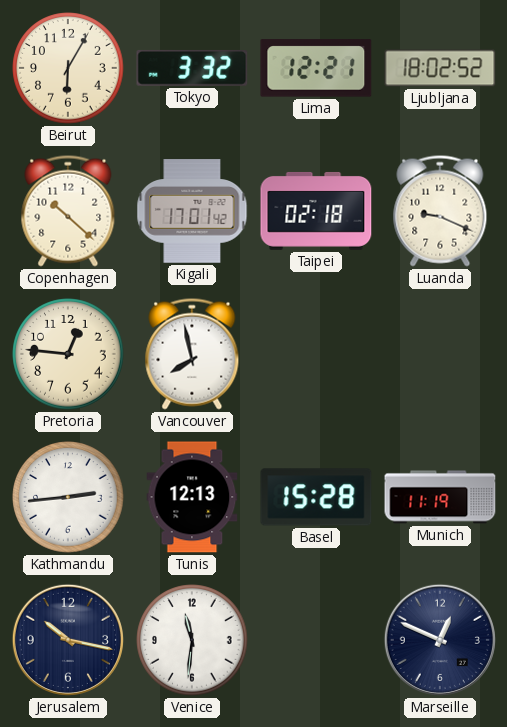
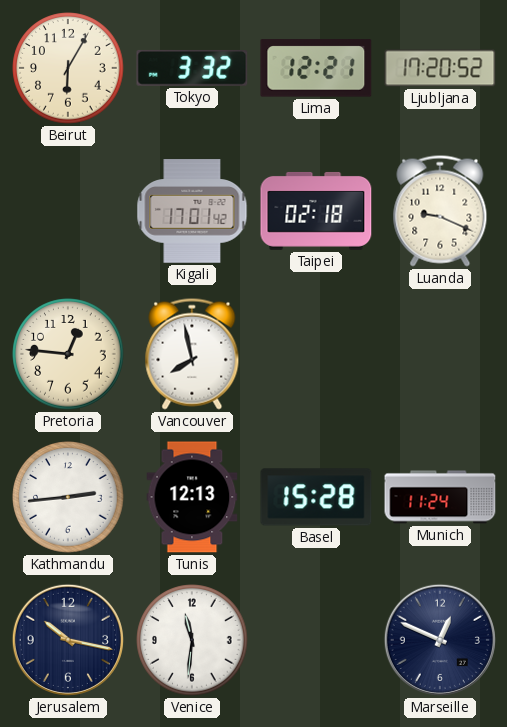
Ljubljana: 18:02 -> 17:20
Copenhagen: 10:22 -> none
Munich: 11:19 -> 11:24
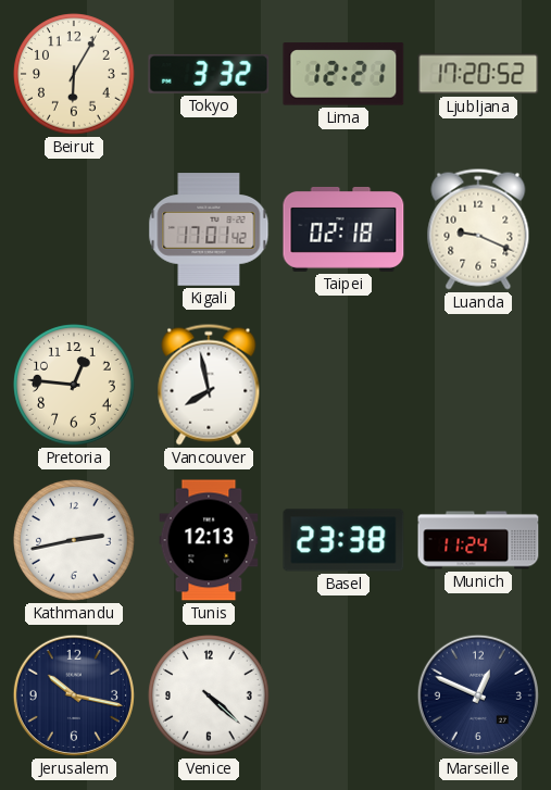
Kathmandu: 2:44 -> 2:43
Basel: 15:28 -> 23:38
Venice: 11:31 -> 4:22
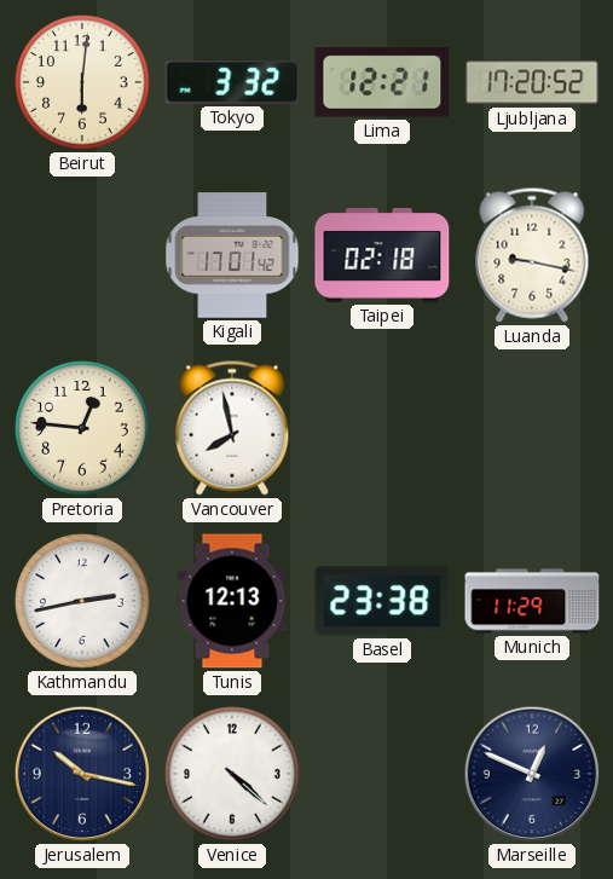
Beirut: 6:05 -> 6:01
Luanda: 9:19 -> 9:17
Munich: 11:24 -> 11:29
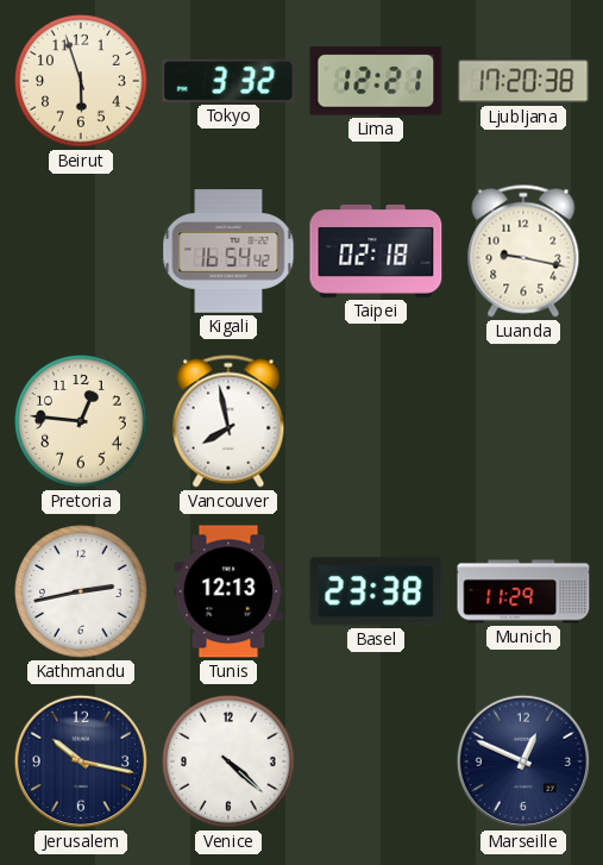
Beirut: 6:01 -> 5:57
Ljubljana: 17:20:52 -> 17:20:38
Kigali: 17:01 -> 16:54
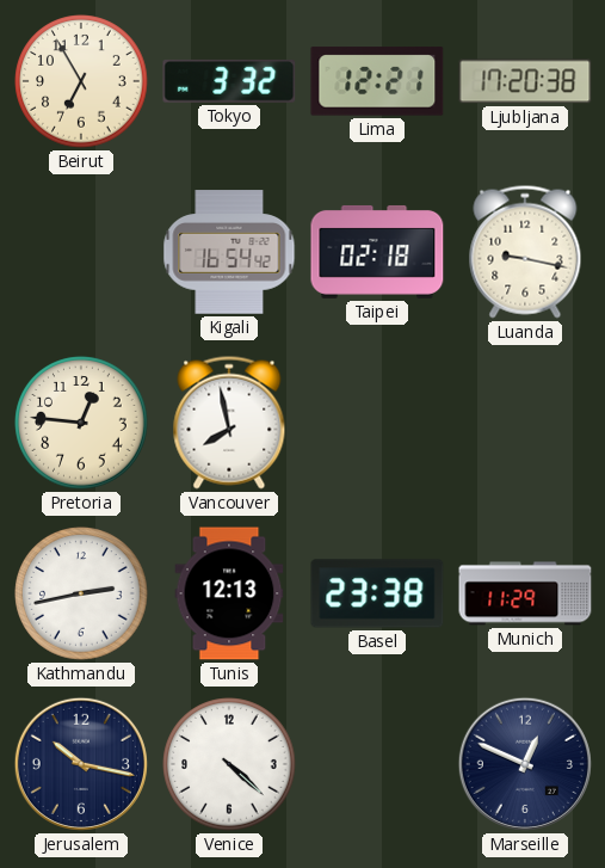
Beirut: 5:57 -> 6:55
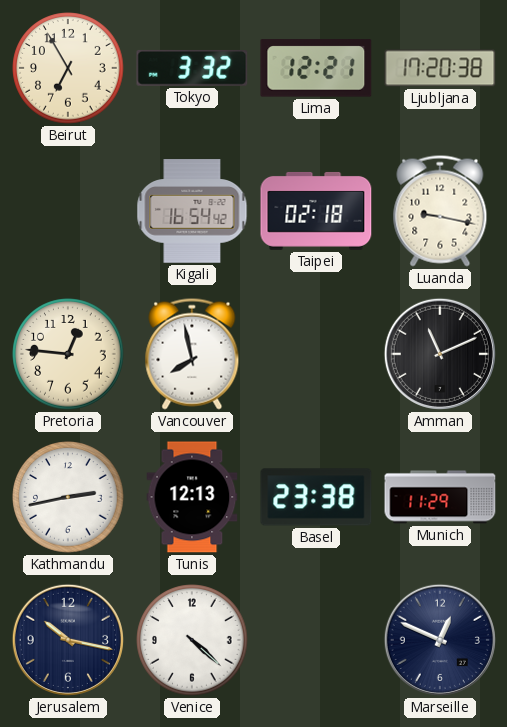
Amman: none -> 11:11
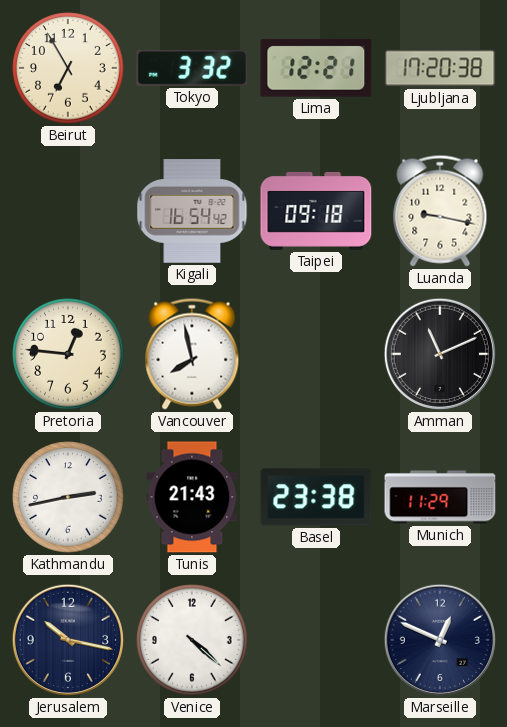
Taipei: 02:18 -> 09:18
Tunis: 12:13 -> 21:43
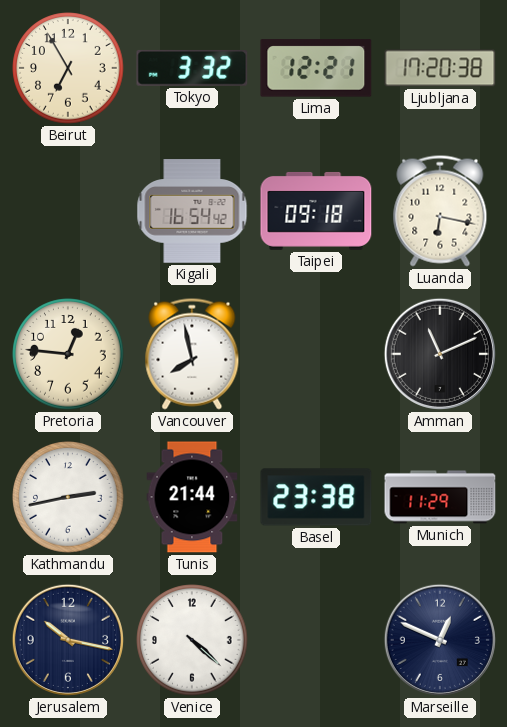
Luanda: 9:17 -> 6:17
Tunis: 21:43 -> 21:44
